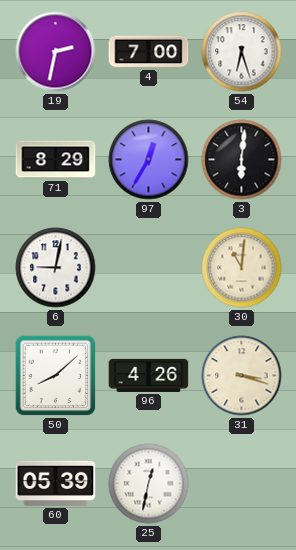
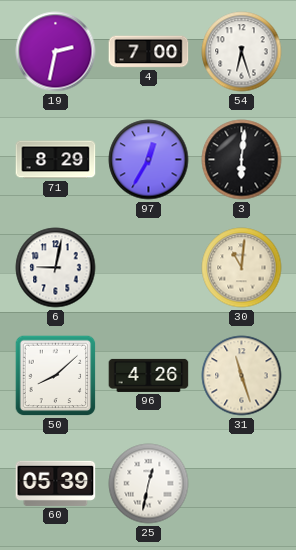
31: 3:18 -> 11:27
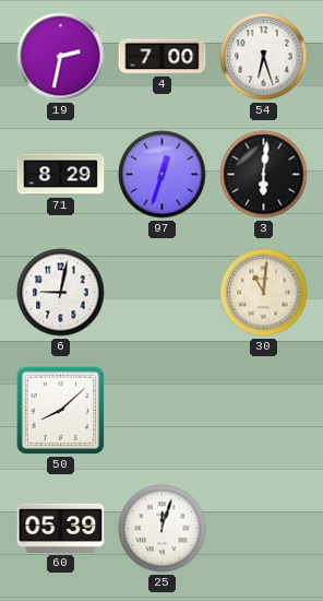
97: 12:35 -> 12:33
96: 4:26 -> none
31: 11:27 -> none
25: 12:32 -> 12:03
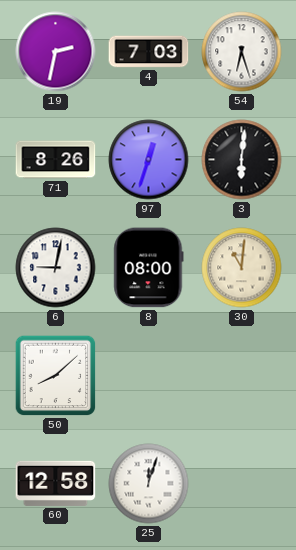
4: 7:00 -> 7:03
71: 8:29 -> 8:26
8: none -> 08:00
60: 05:39 -> 12:58
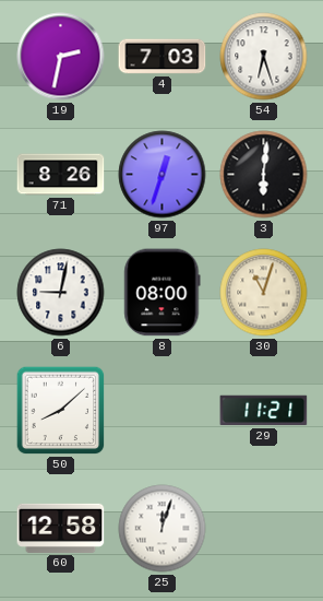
30: 11:01 -> 11:03
29: none -> 11:21
